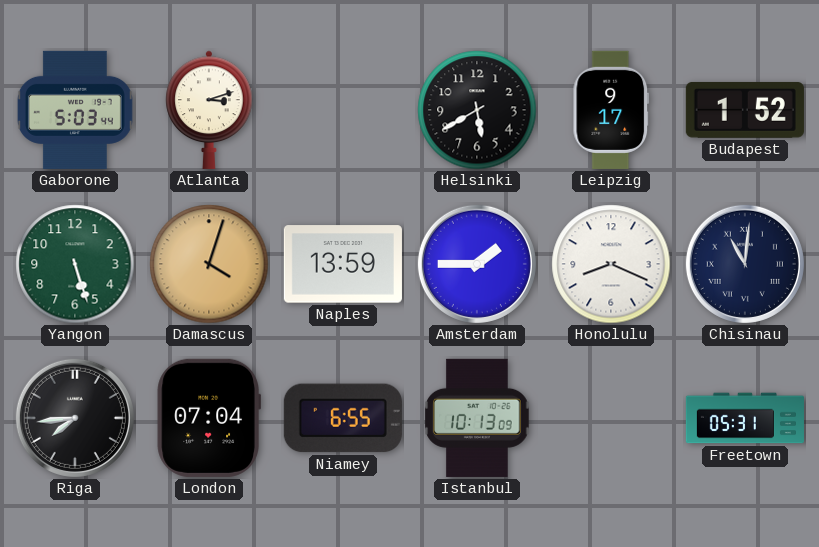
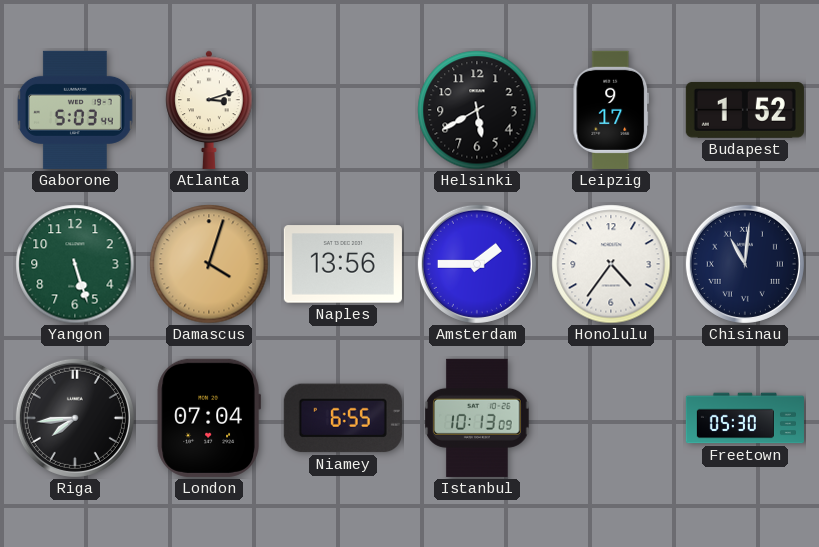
Naples: 13:59 -> 13:56
Honolulu: 8:19 -> 4:36
Freetown: 05:31 -> 05:30
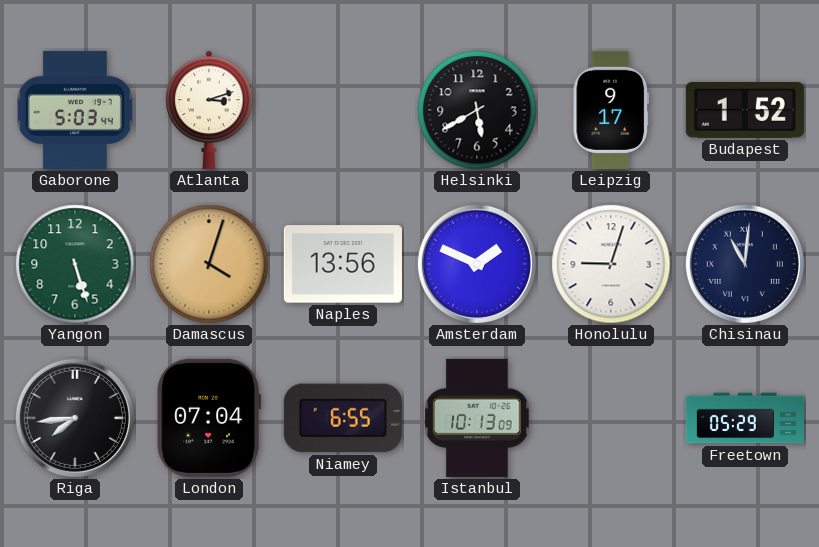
Amsterdam: 1:45 -> 1:49
Honolulu: 4:36 -> 9:03
Freetown: 05:30 -> 05:29
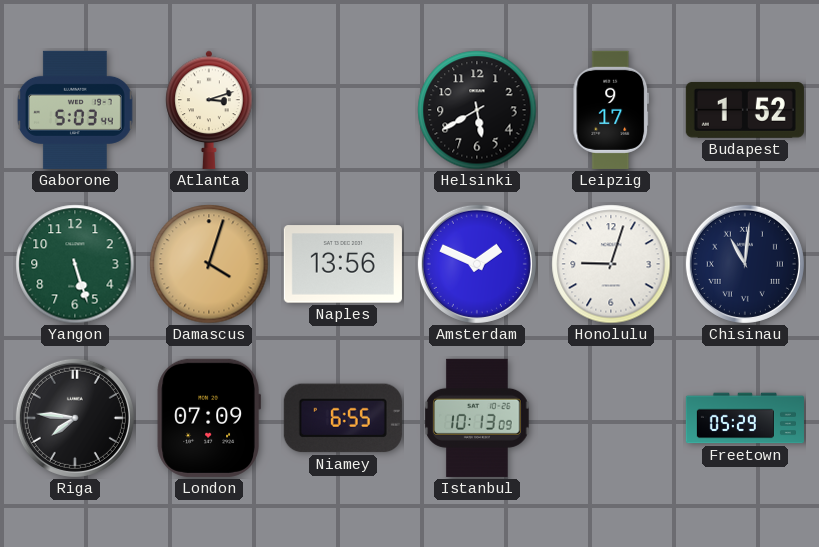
Riga: 7:44 -> 7:46
London: 07:04 -> 07:09
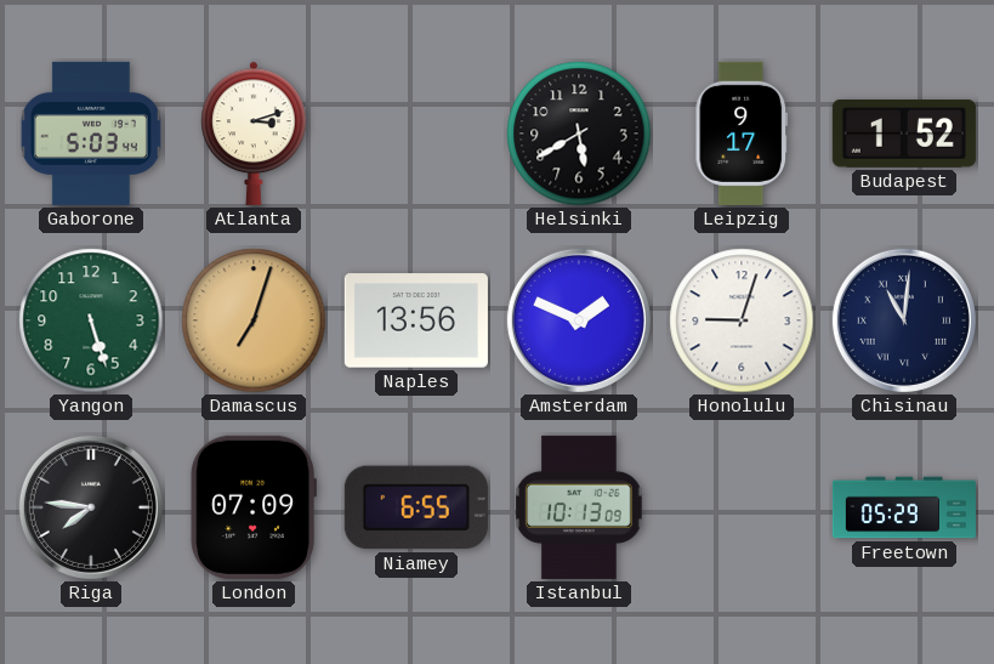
Damascus: 4:03 -> 7:03
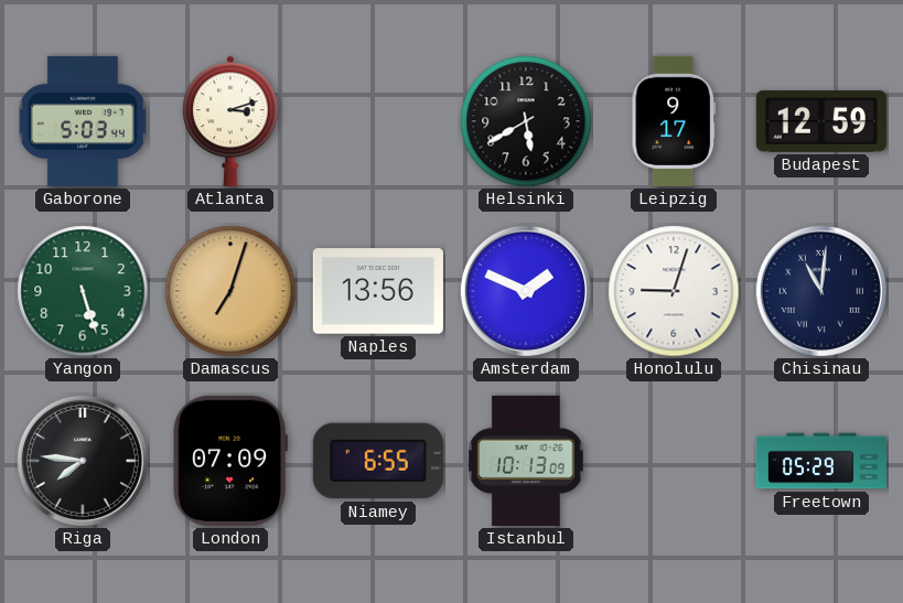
Budapest: 1:52 -> 12:59
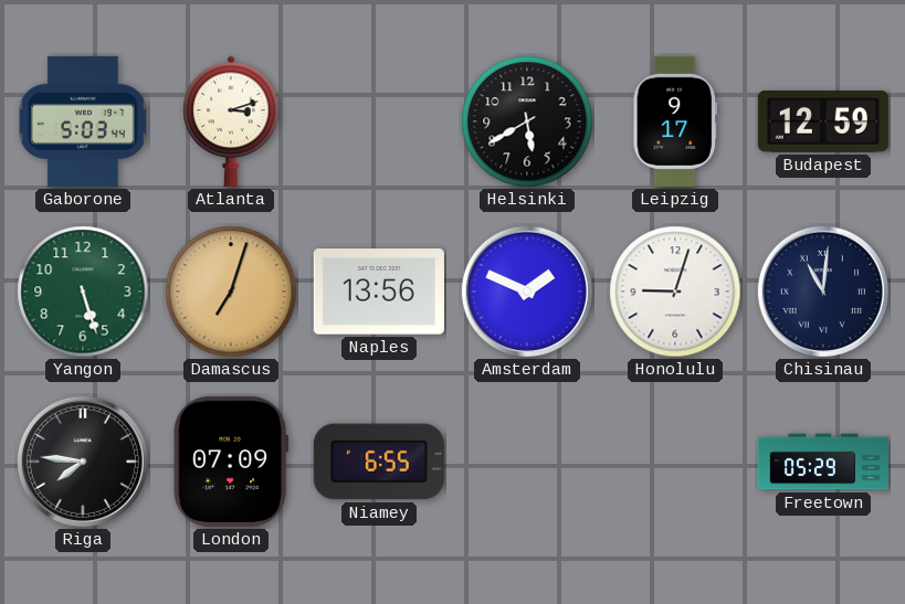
Istanbul: 10:13 -> none
